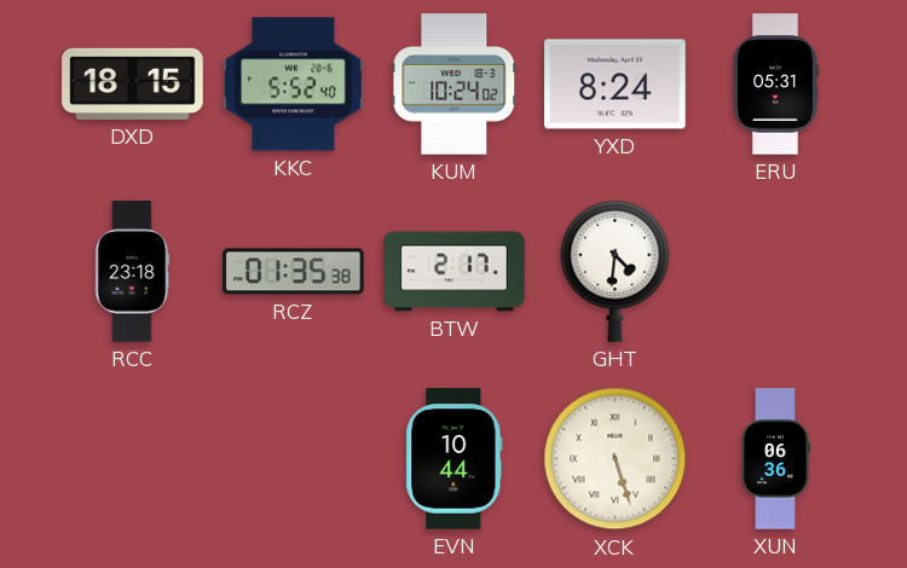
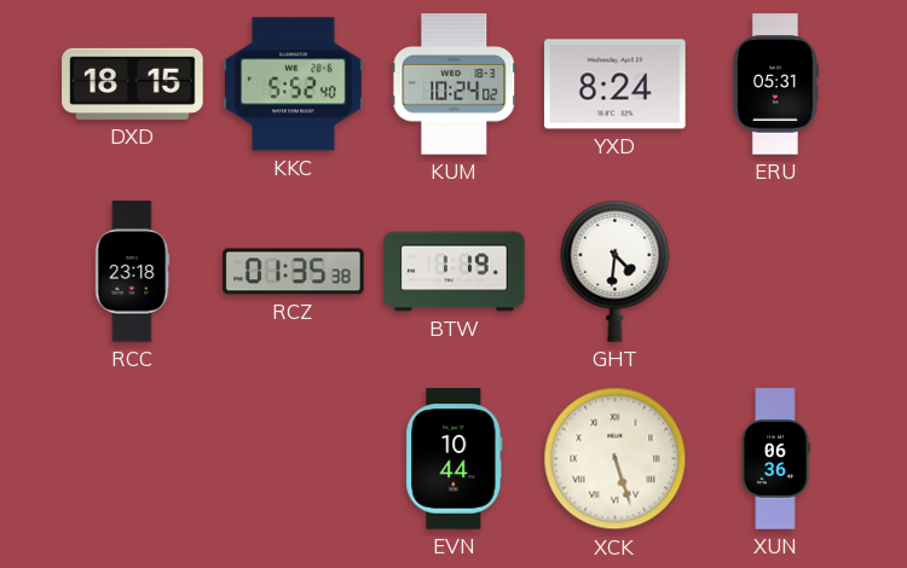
BTW: 2:17 -> 1:19
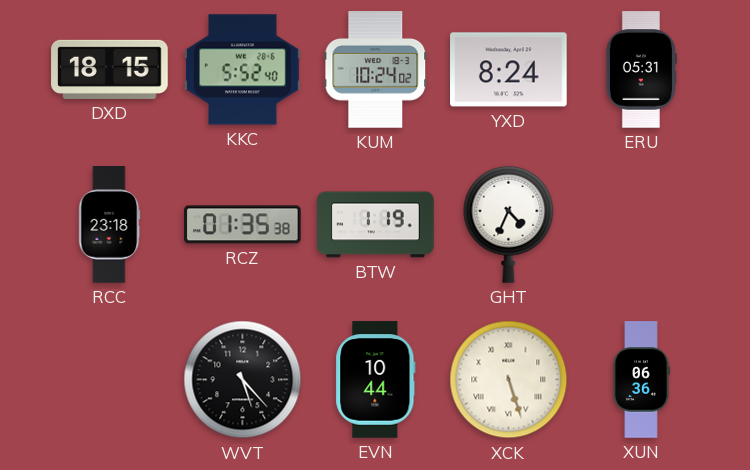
GHT: 4:31 -> 4:34
WVT: none -> 5:23
